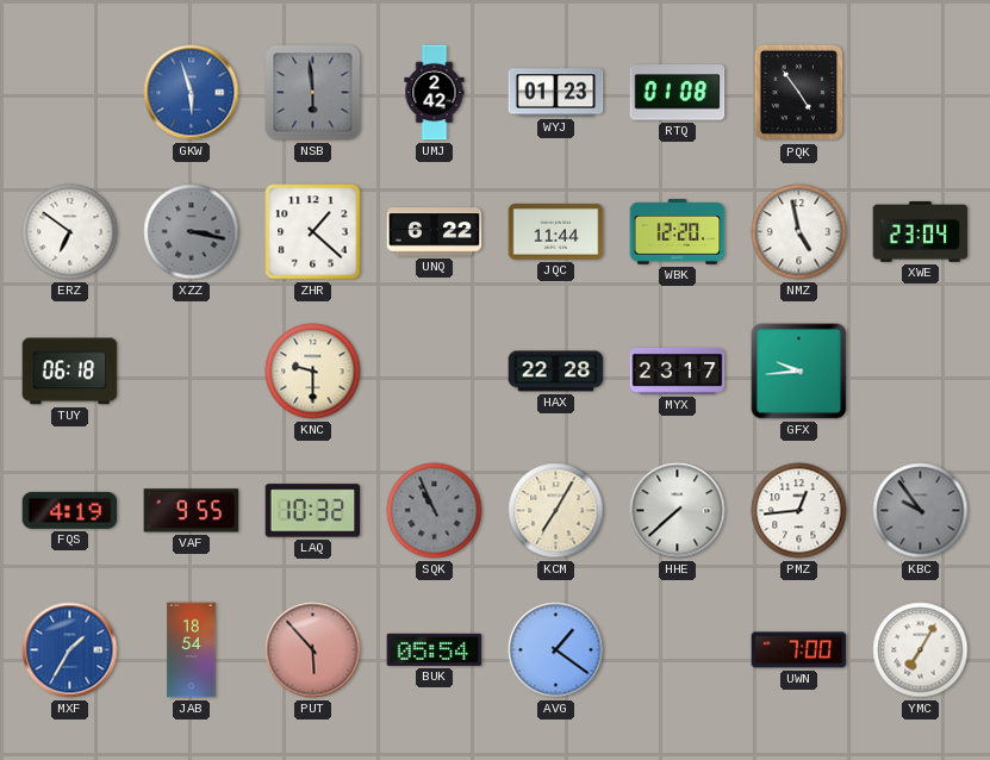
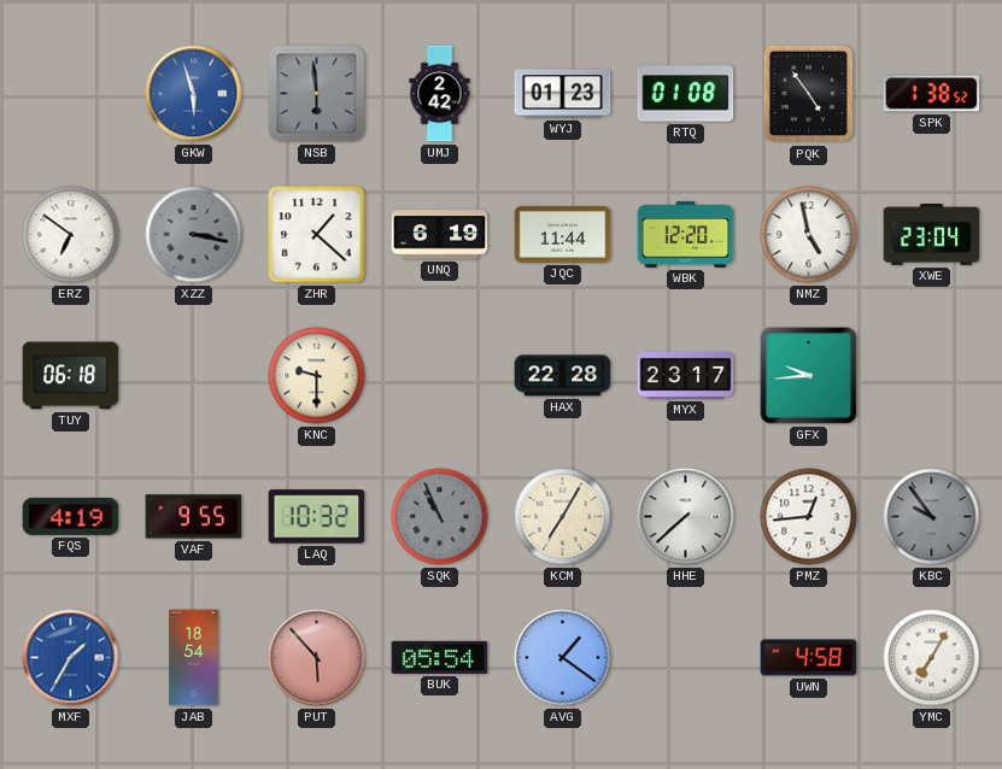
SPK: none -> 1:38
UNQ: 6:22 -> 6:19
UWN: 7:00 -> 4:58
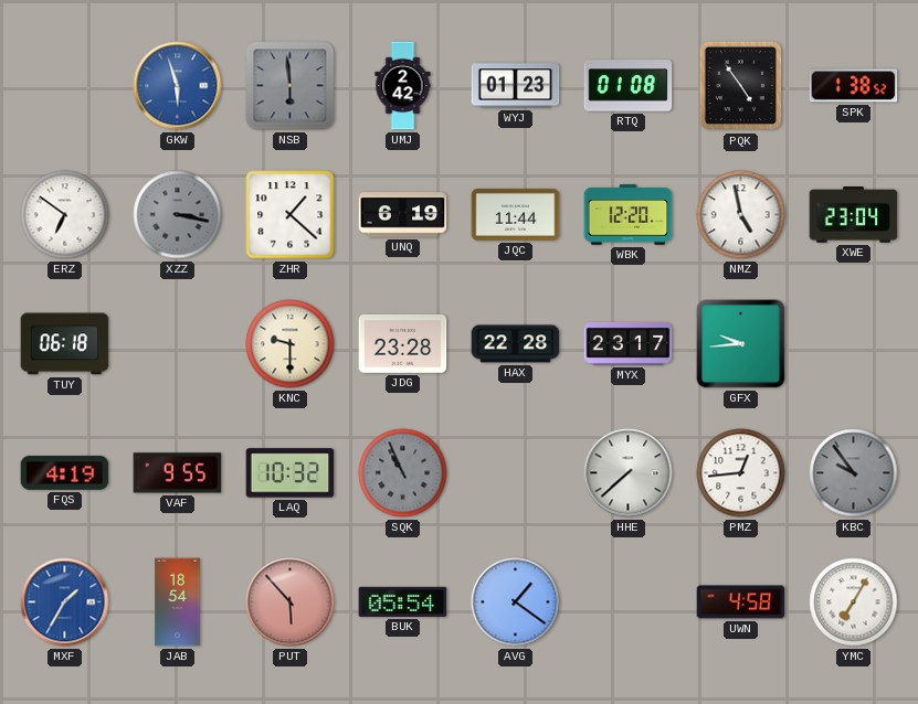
JDG: none -> 23:28
KCM: 7:05 -> none
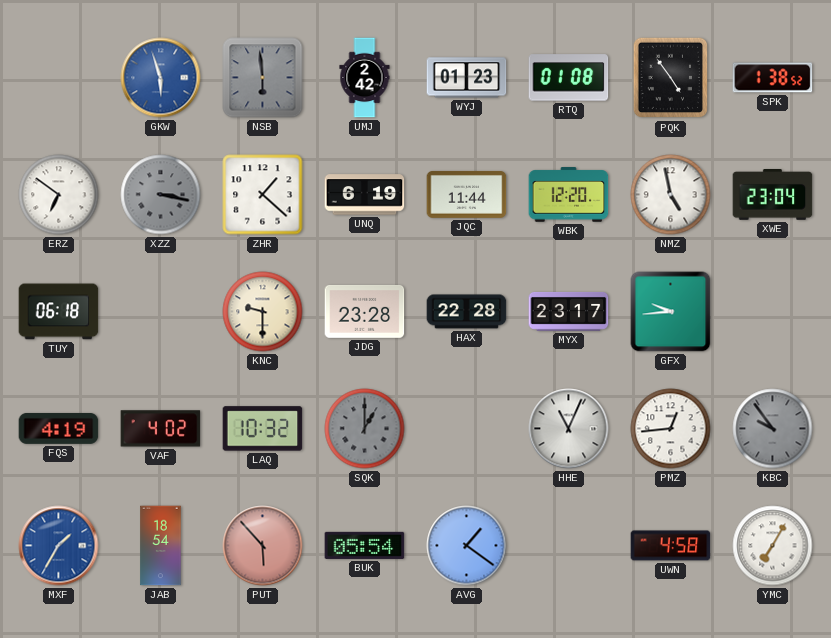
VAF: 9:55 -> 4:02
SQK: 10:56 -> 1:00
HHE: 7:38 -> 11:04
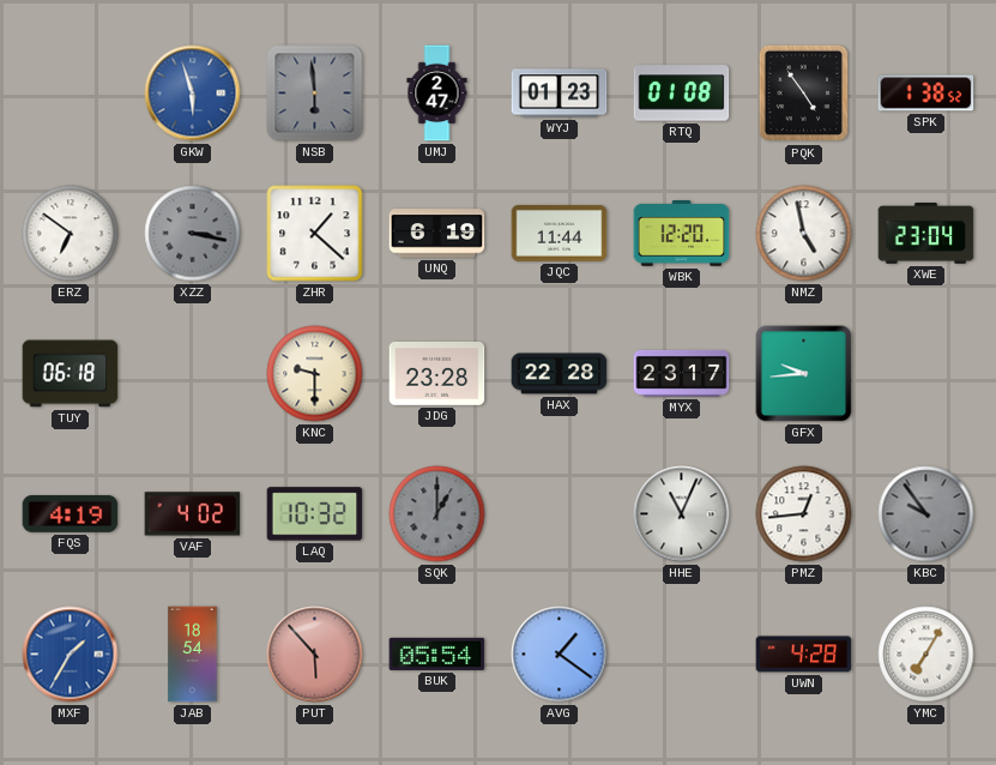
UMJ: 2:42 -> 2:47
UWN: 4:58 -> 4:28
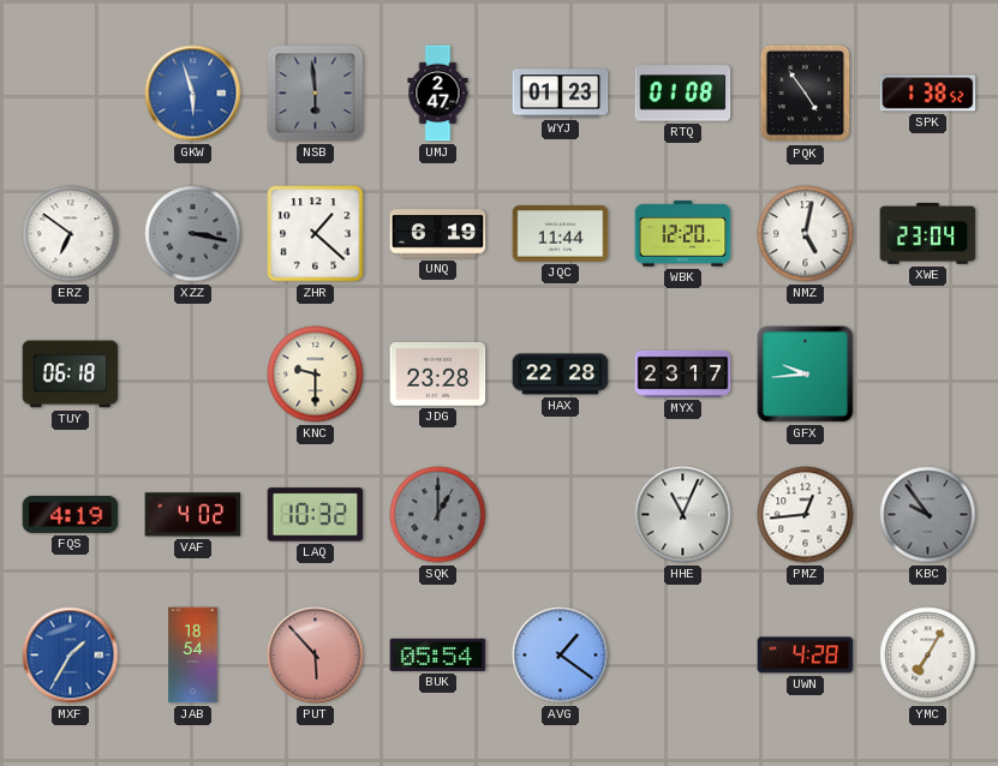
NMZ: 4:58 -> 5:02
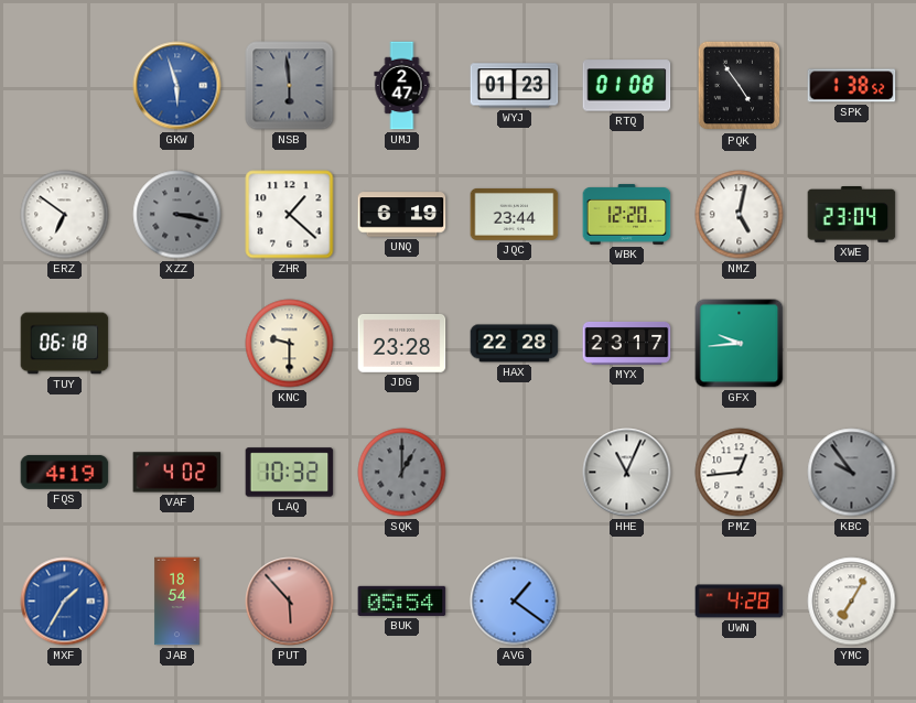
JQC: 11:44 -> 23:44
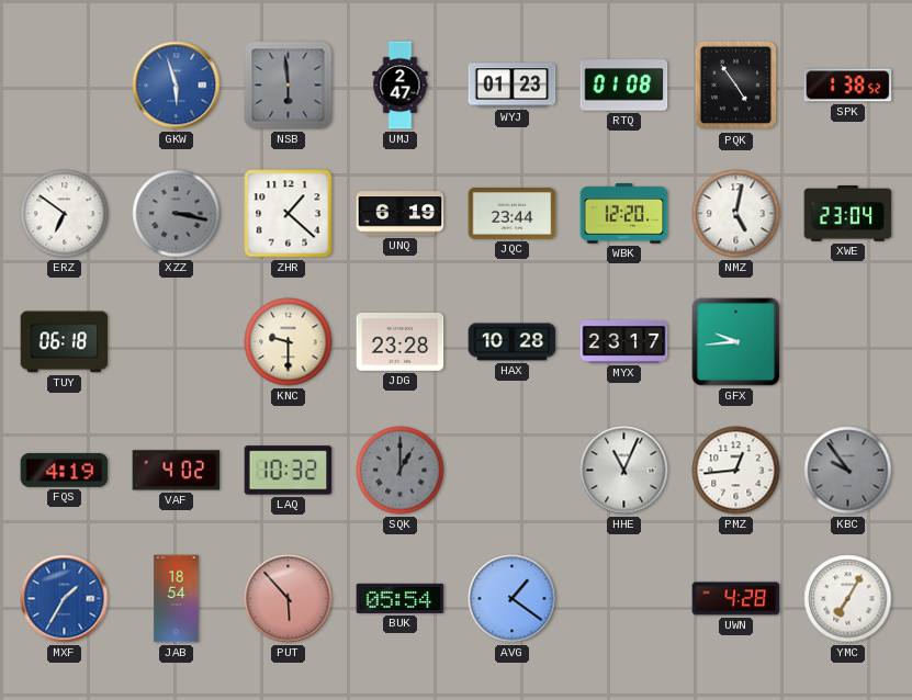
HAX: 22:28 -> 10:28
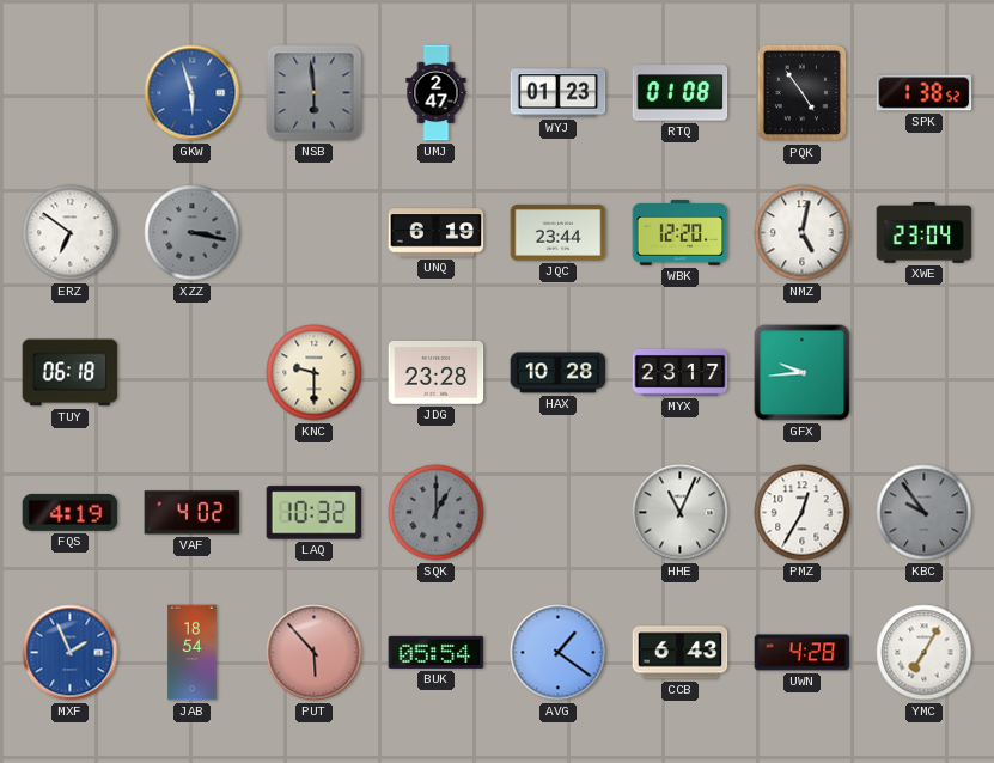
ZHR: 1:22 -> none
PMZ: 12:44 -> 12:35
MXF: 1:35 -> 1:56
CCB: none -> 6:43
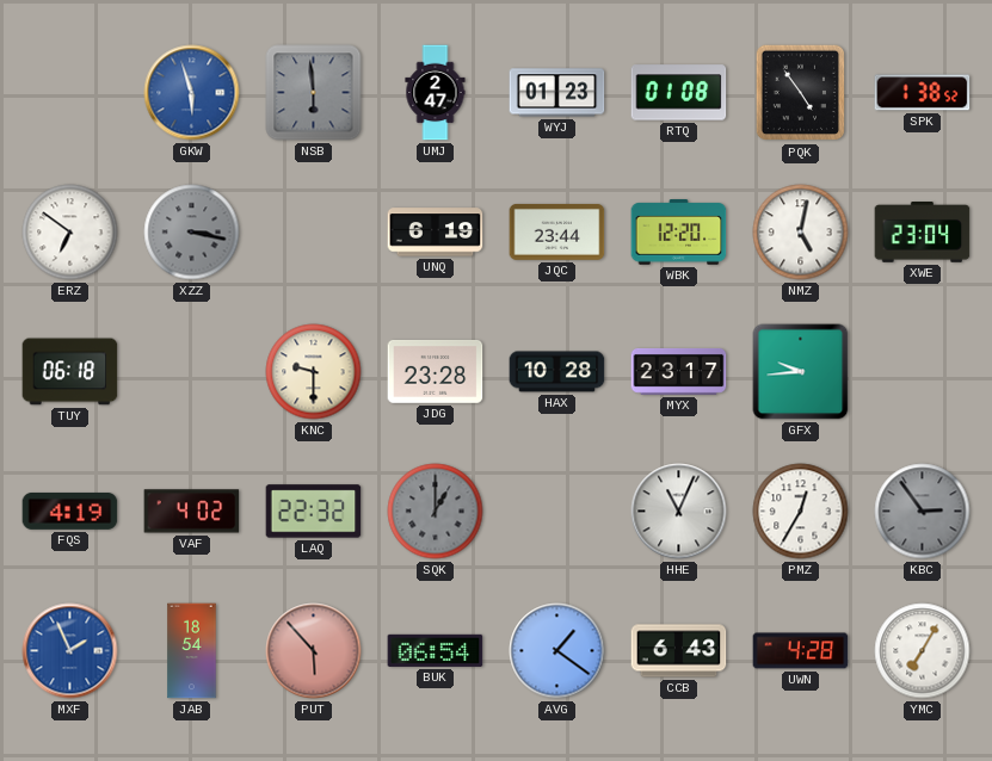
LAQ: 10:32 -> 22:32
KBC: 9:54 -> 2:54
BUK: 05:54 -> 06:54
